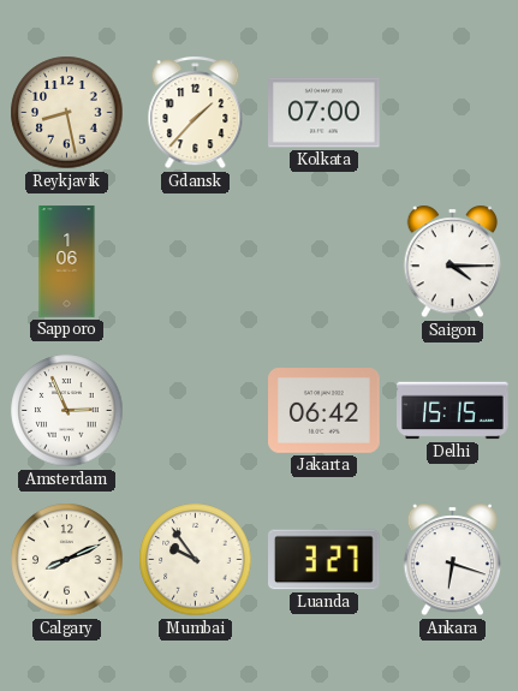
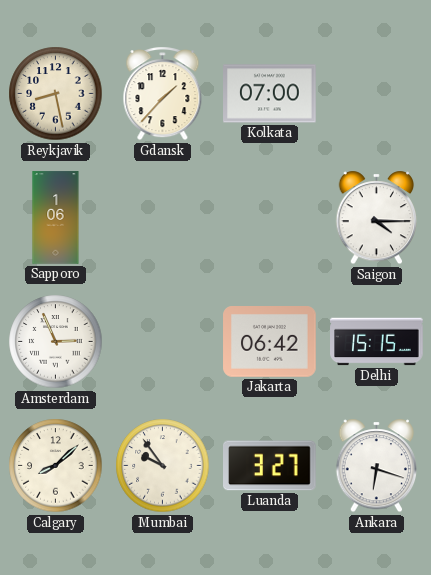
Calgary: 8:11 -> 8:08
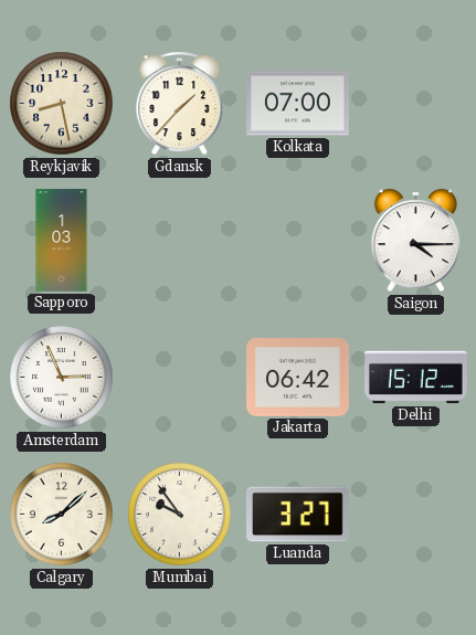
Sapporo: 1:06 -> 1:03
Delhi: 15:15 -> 15:12
Ankara: 6:18 -> none
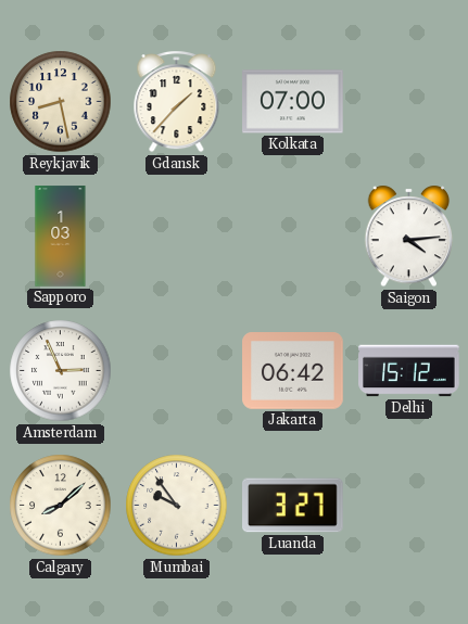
Saigon: 4:15 -> 4:14
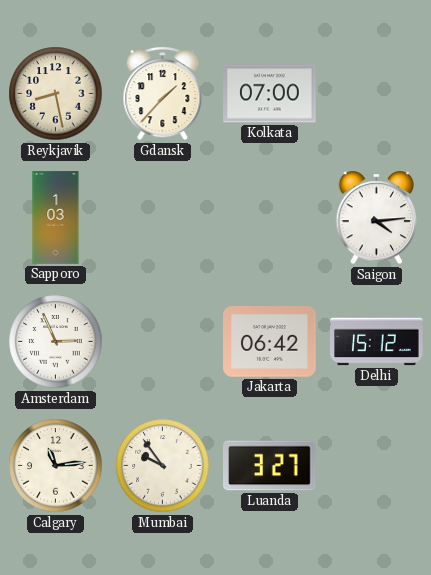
Calgary: 8:08 -> 11:14
